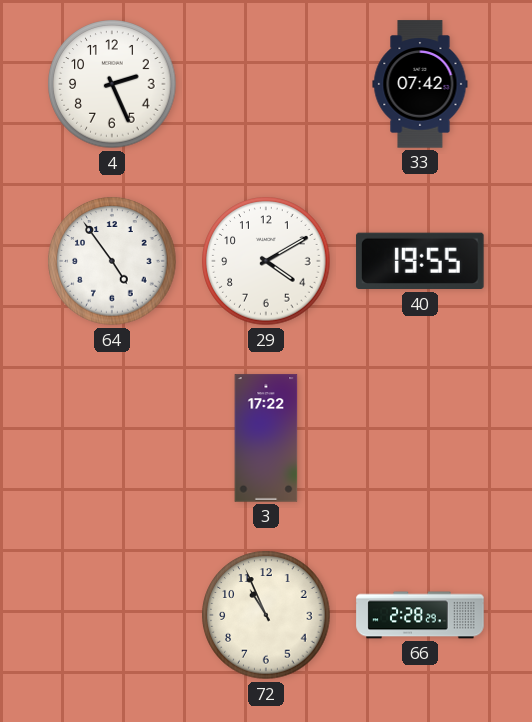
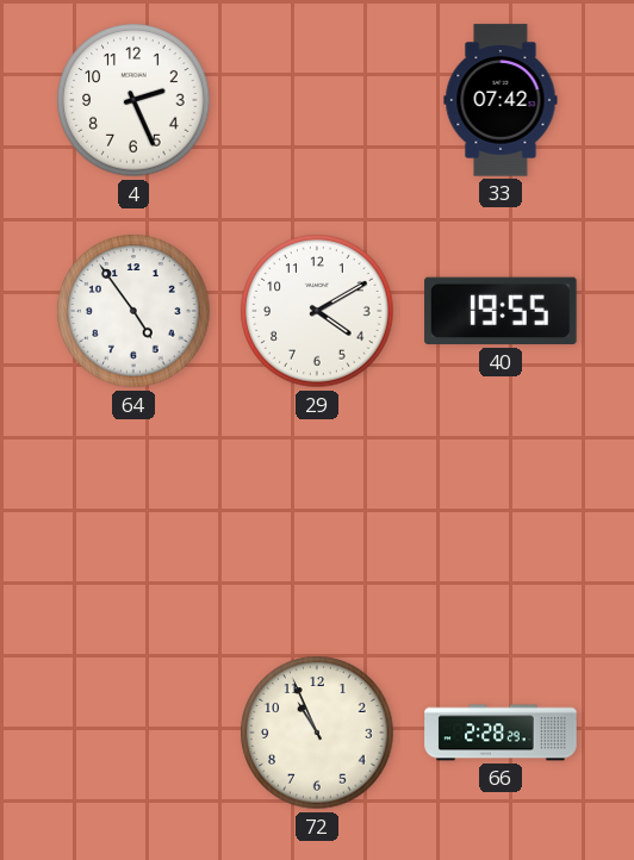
3: 17:22 -> none
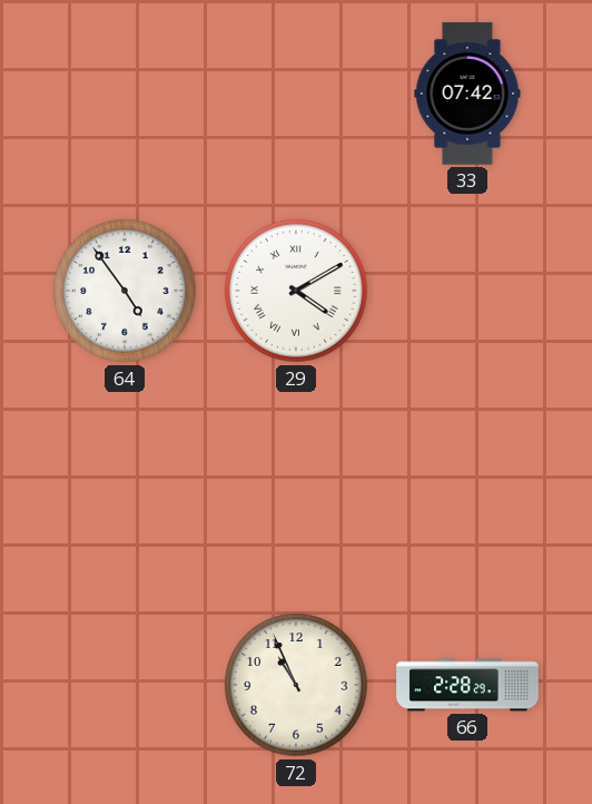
4: 2:26 -> none
29 numerals: Arabic -> Roman
40: 19:55 -> none
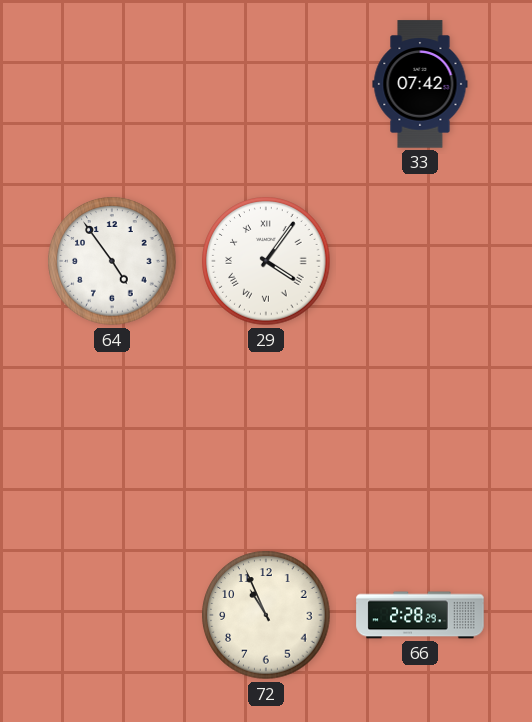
29: 4:10 -> 4:06
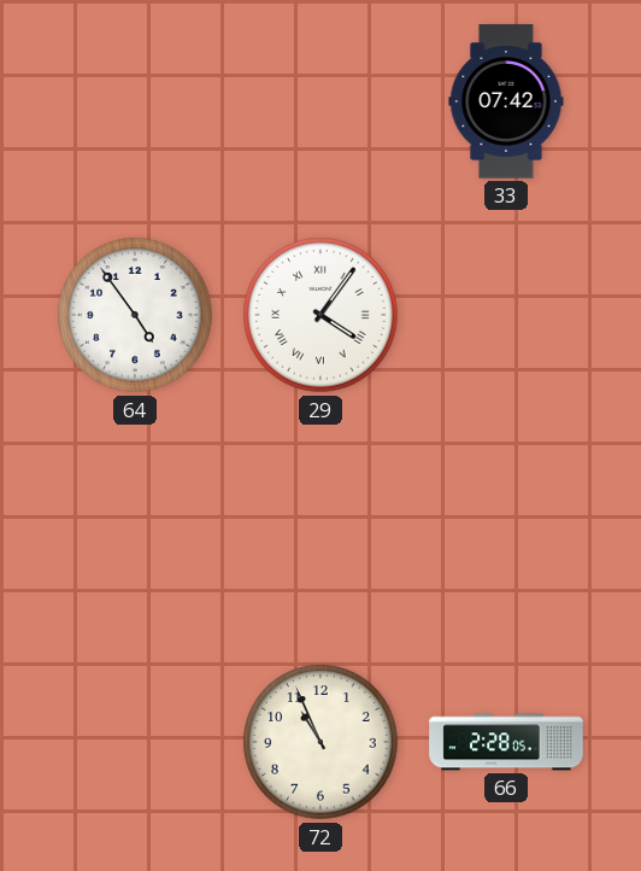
66: 2:28:29 -> 2:28:05
